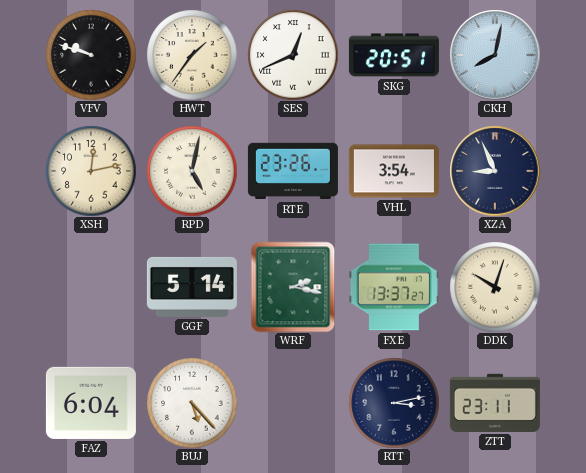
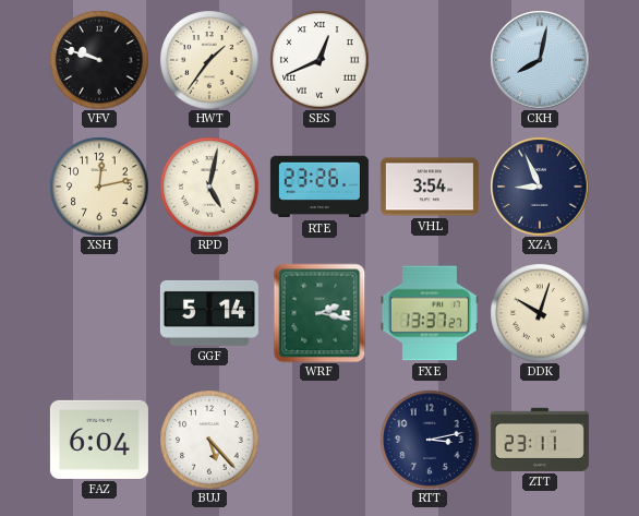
SKG: 20:51 -> none
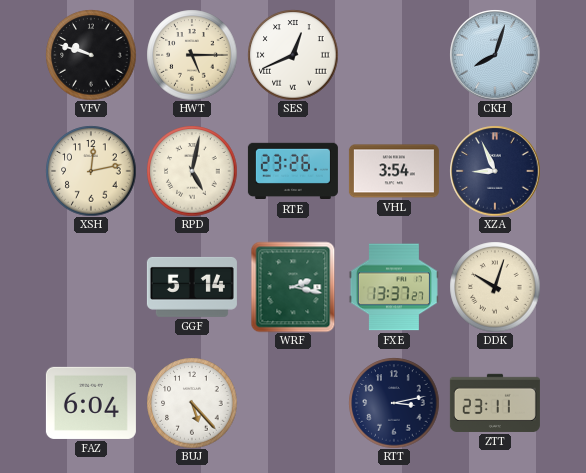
HWT: 1:36 -> 5:15
CKH: 8:02 -> 8:03
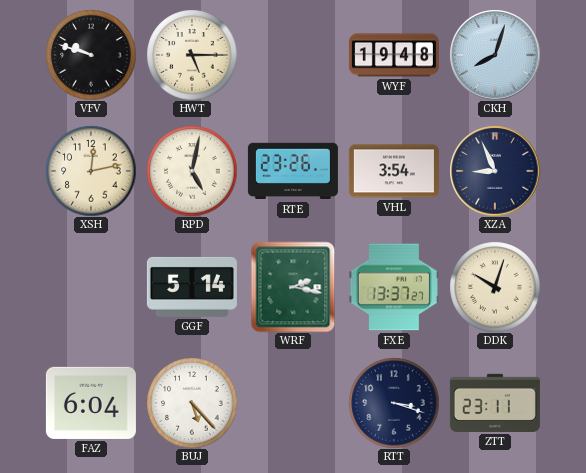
SES: 12:41 -> none
WYF: none -> 19:48
RTT: 3:13 -> 3:18
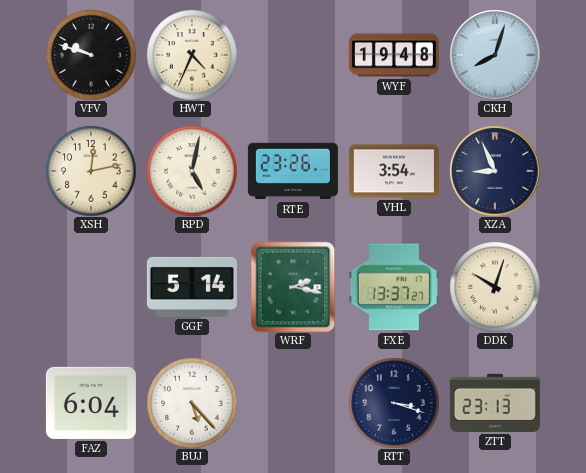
HWT: 5:15 -> 4:34
ZTT: 23:11 -> 23:13
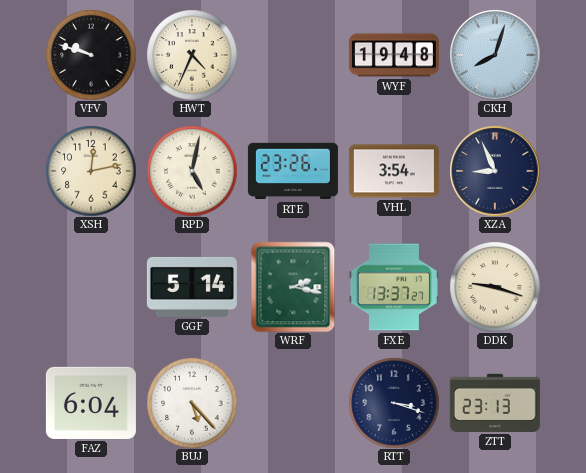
DDK: 10:03 -> 9:18
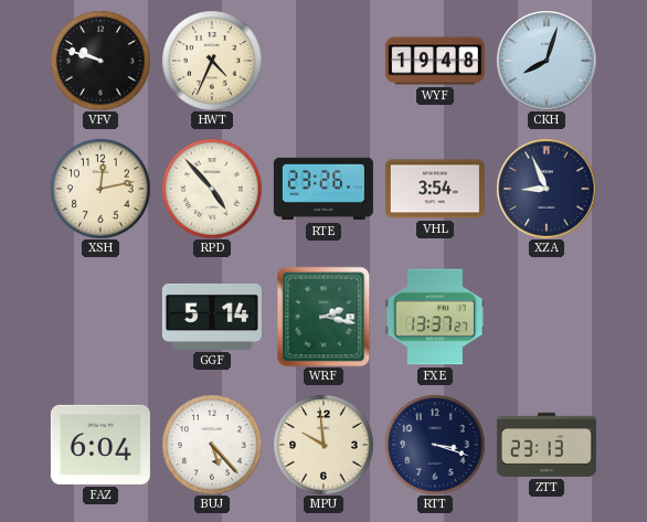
RPD: 5:02 -> 4:53
DDK: 9:18 -> none
MPU: none -> 9:59
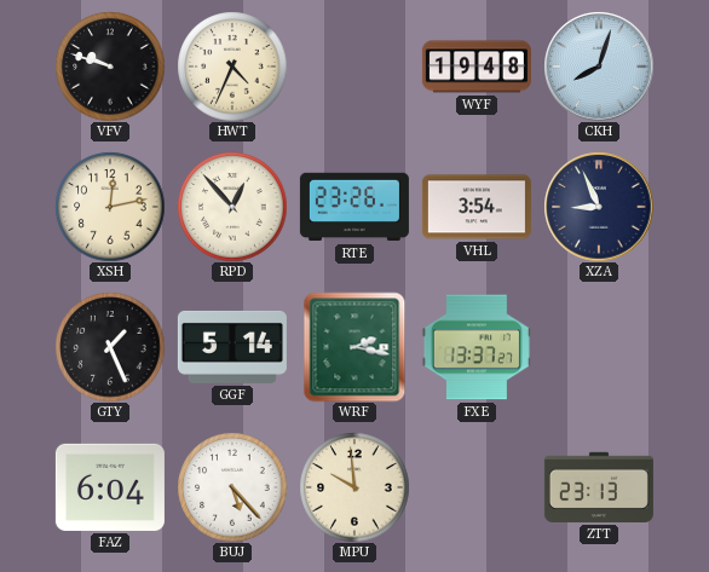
RPD: 4:53 -> 12:53
GTY: none -> 1:26
RTT: 3:18 -> none
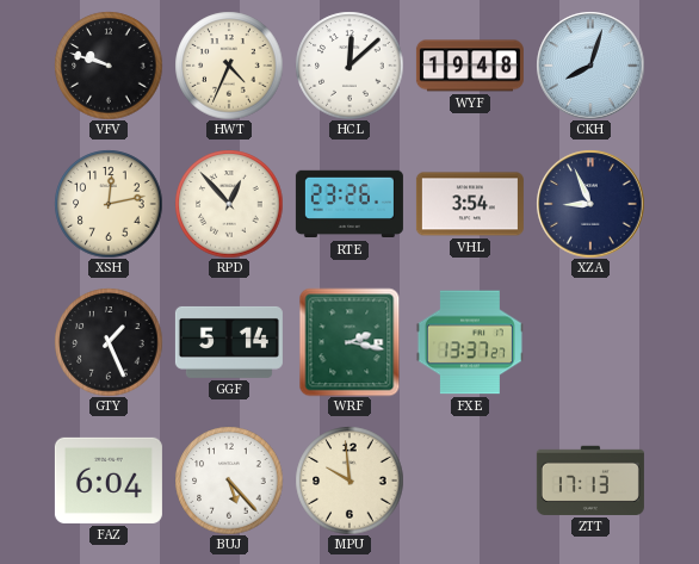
HCL: none -> 12:08
ZTT: 23:13 -> 17:13
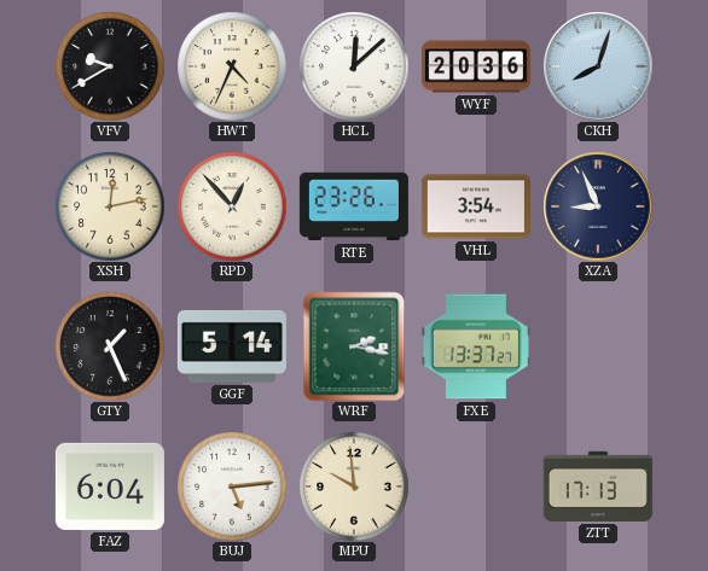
VFV: 9:48 -> 9:40
WYF: 19:48 -> 20:36
BUJ: 5:23 -> 5:14
